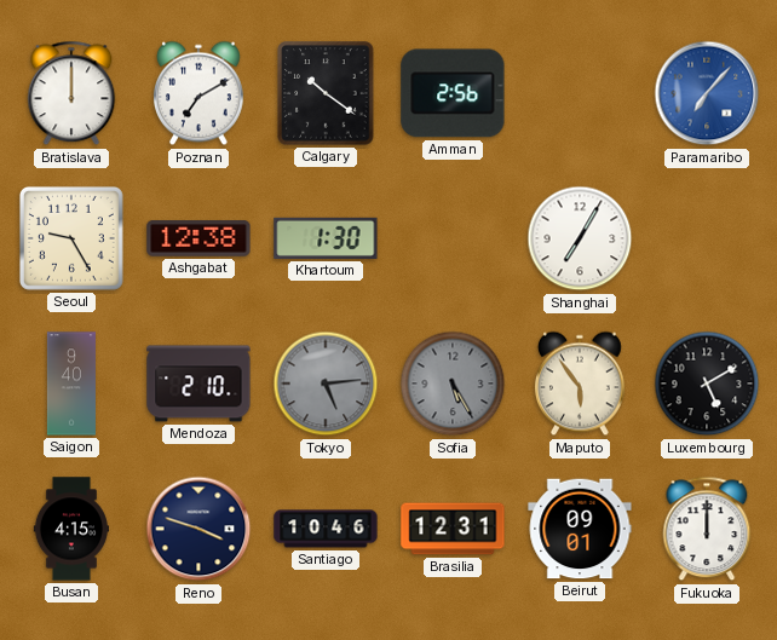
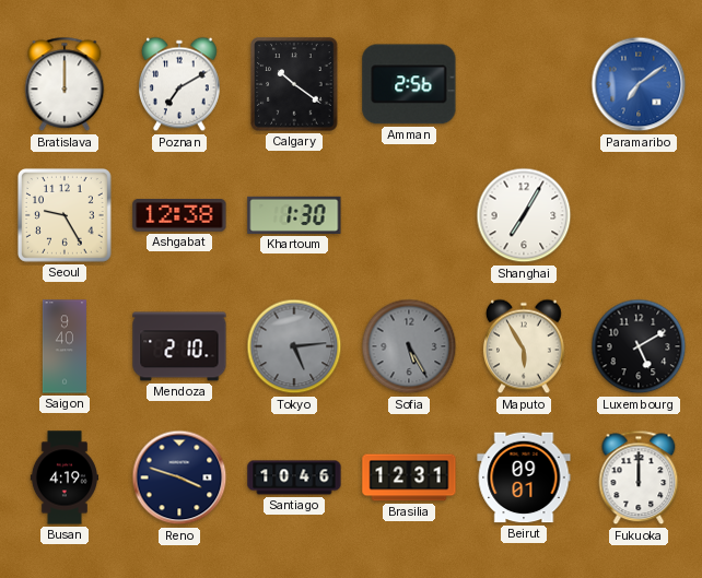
Paramaribo: 7:07 -> 7:09
Maputo: 5:54 -> 5:55
Busan: 4:15 -> 4:19
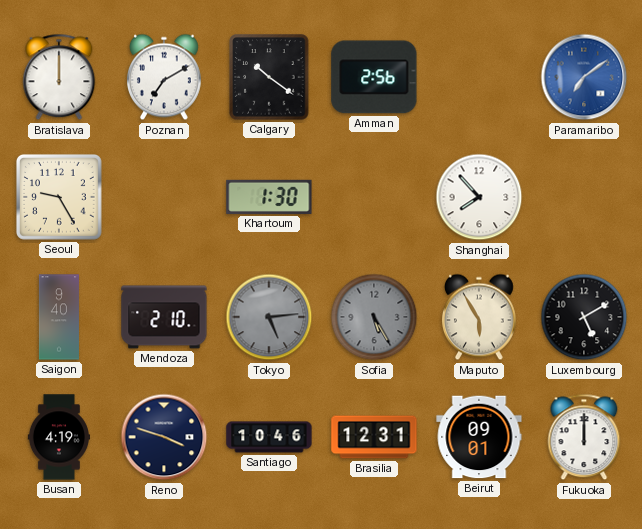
Ashgabat: 12:38 -> none
Shanghai: 7:05 -> 7:53
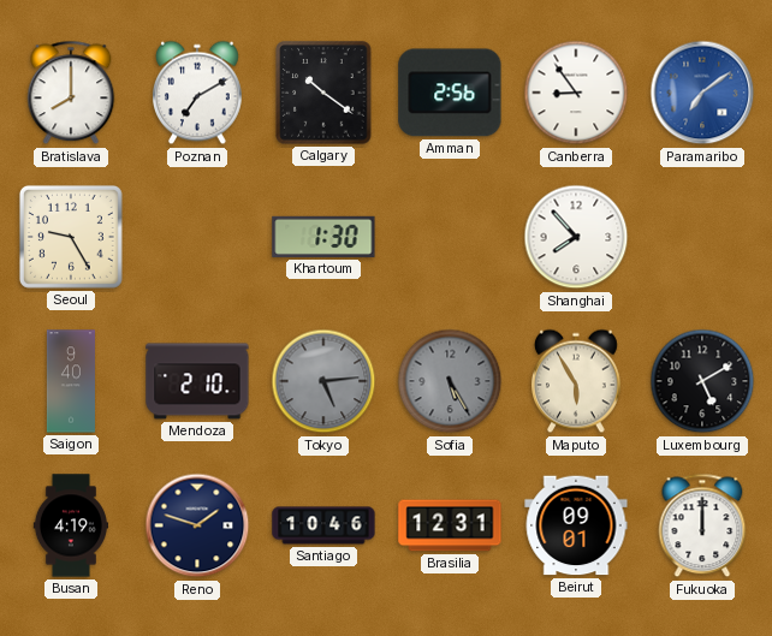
Bratislava: 12:00 -> 8:00
Canberra: none -> 8:54
Reno: 3:48 -> 1:48
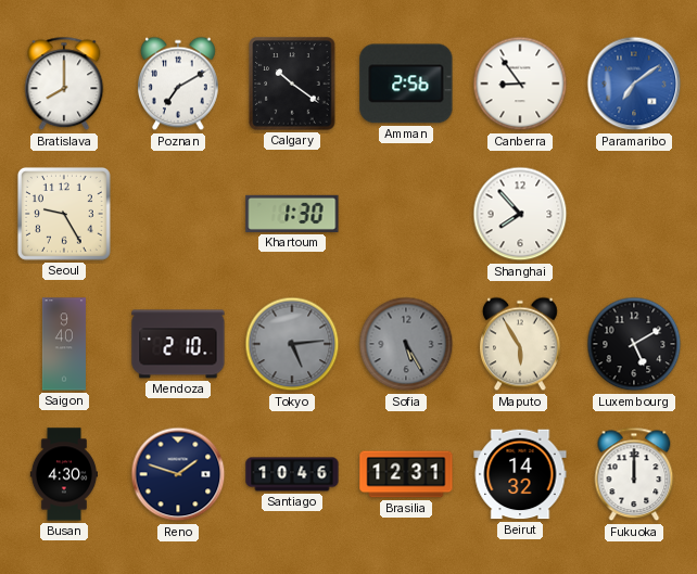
Busan: 4:19 -> 4:30
Beirut: 09:01 -> 14:32
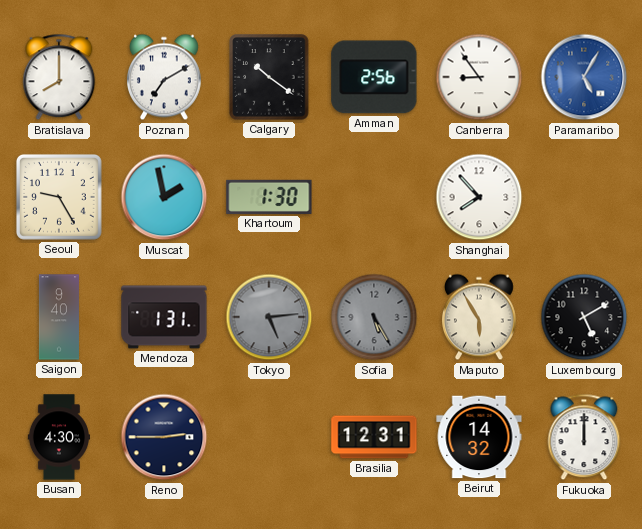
Paramaribo: 7:09 -> 5:05
Muscat: none -> 1:58
Mendoza: 2:10 -> 1:31
Reno: 1:48 -> 2:45
Santiago: 10:46 -> none
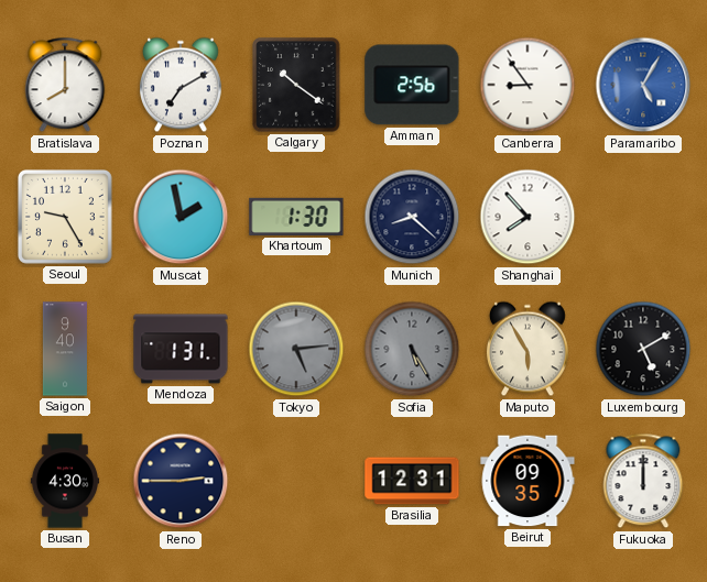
Munich: none -> 8:22
Beirut: 14:32 -> 09:35
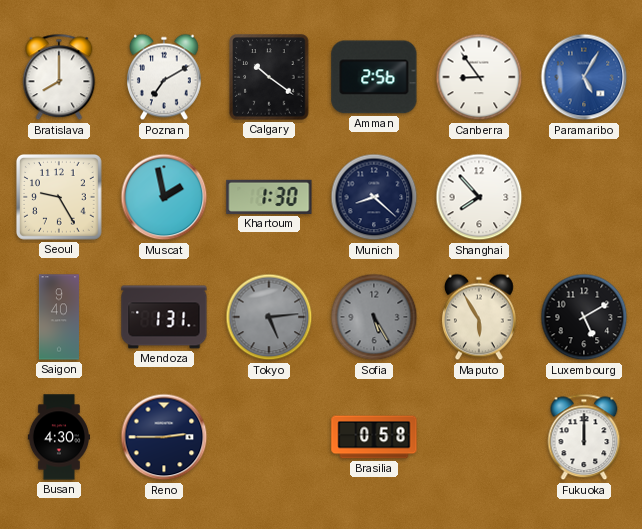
Brasilia: 12:31 -> 0:58
Beirut: 09:35 -> none
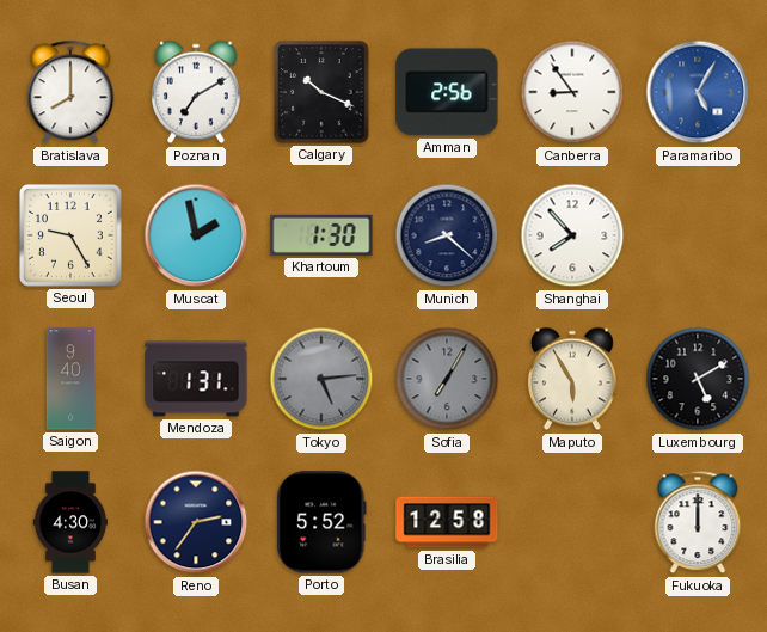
Calgary: 10:21 -> 10:19
Sofia: 5:25 -> 7:05
Reno: 2:45 -> 2:36
Porto: none -> 5:52
Brasilia: 0:58 -> 12:58
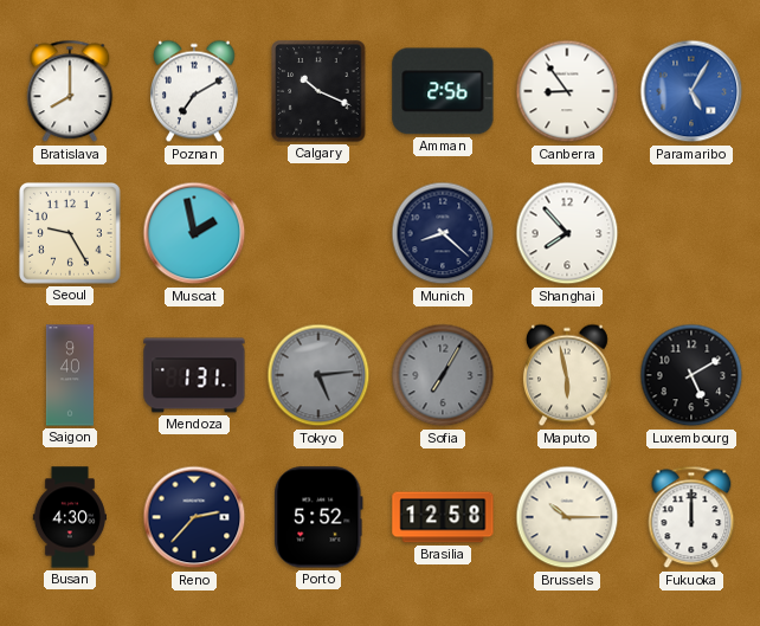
Khartoum: 1:30 -> none
Maputo: 5:55 -> 5:58
Reno: 2:36 -> 2:37
Brussels: none -> 10:15
